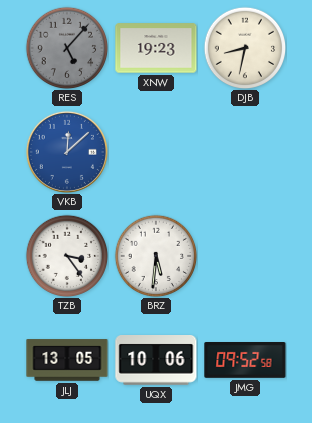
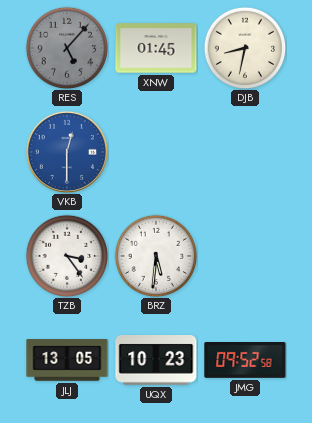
XNW: 19:23 -> 01:45
VKB: 12:08 -> 12:30
UQX: 10:06 -> 10:23
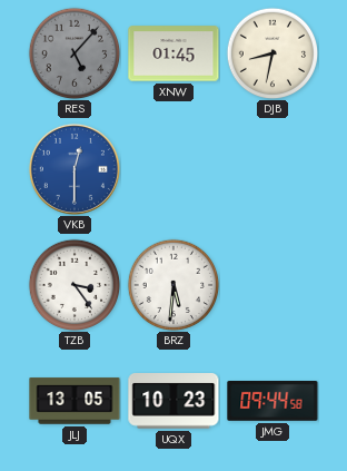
JMG: 09:52 -> 09:44
